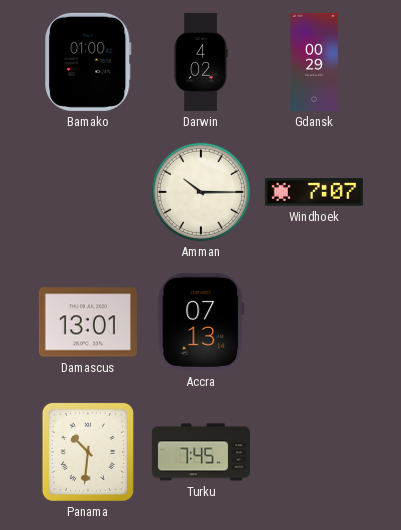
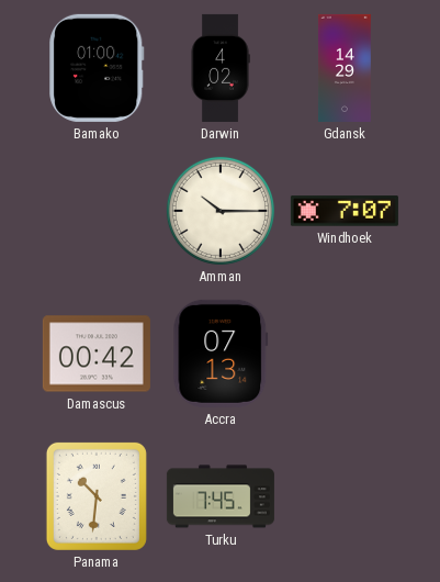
Gdansk: 00:29 -> 14:29
Damascus: 13:01 -> 00:42
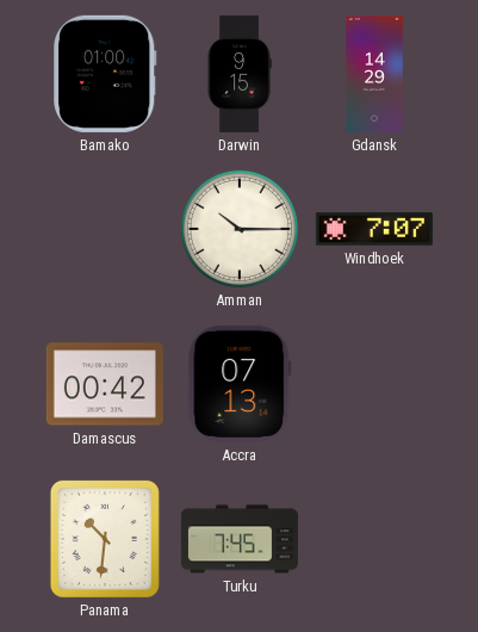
Darwin: 4:02 -> 9:15
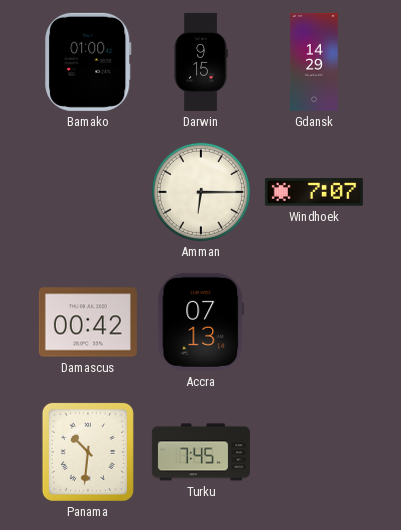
Amman: 10:15 -> 6:15
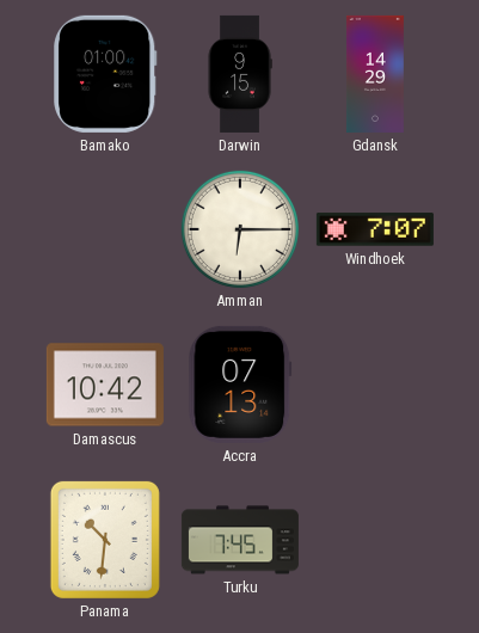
Damascus: 00:42 -> 10:42
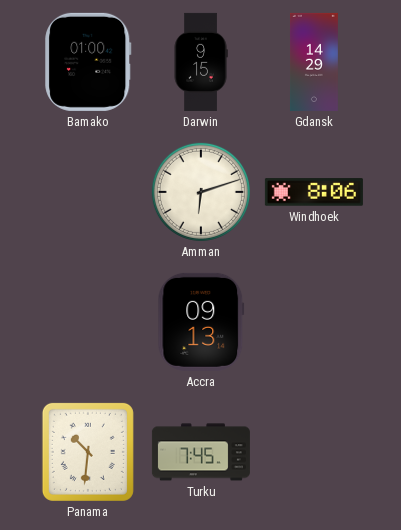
Amman: 6:15 -> 6:12
Windhoek: 7:07 -> 8:06
Damascus: 10:42 -> none
Accra: 07:13 -> 09:13
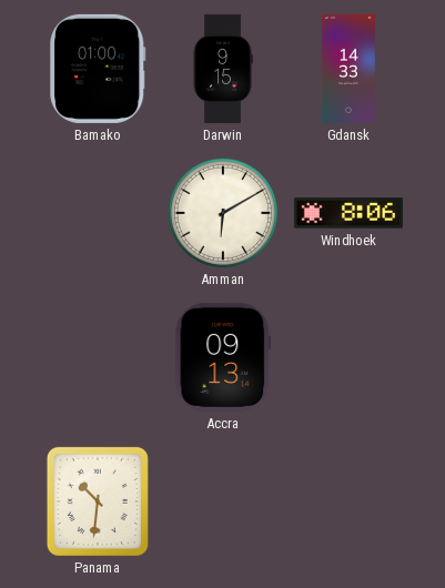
Gdansk: 14:29 -> 14:33
Amman: 6:12 -> 6:10
Turku: 7:45 -> none
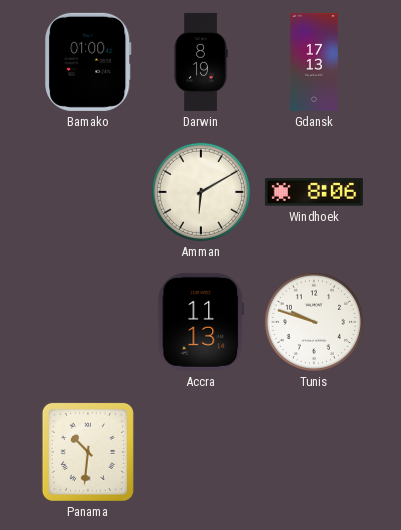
Darwin: 9:15 -> 8:19
Gdansk: 14:33 -> 17:13
Accra: 09:13 -> 11:13
Tunis: none -> 9:48
